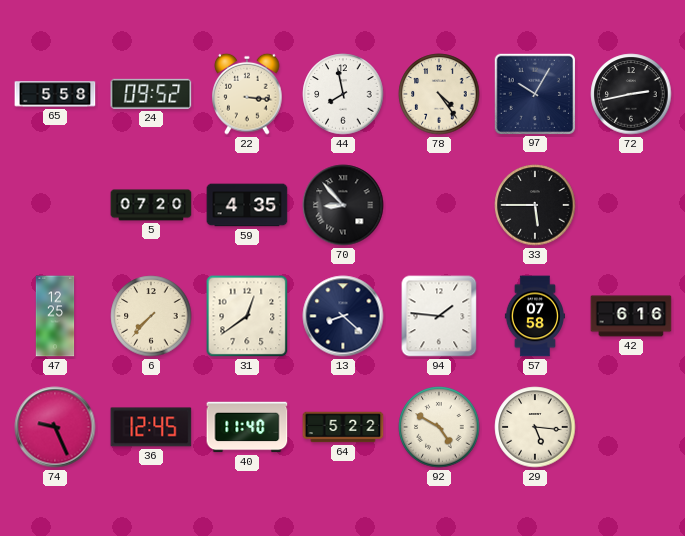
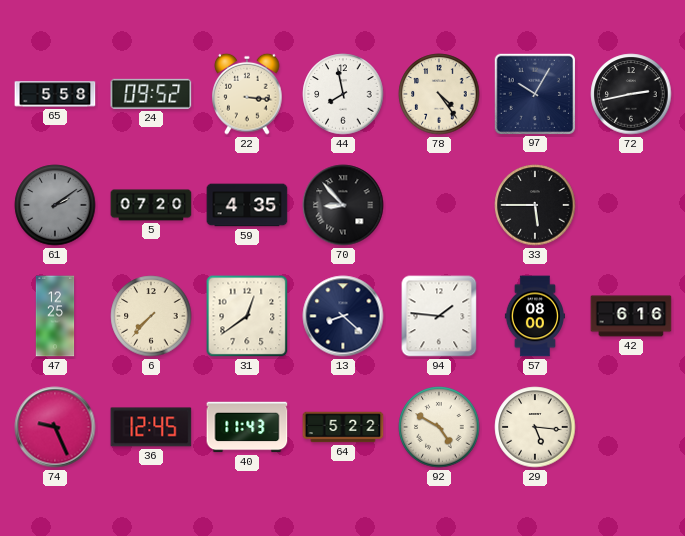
61: none -> 2:09
57: 07:58 -> 08:00
40: 11:40 -> 11:43
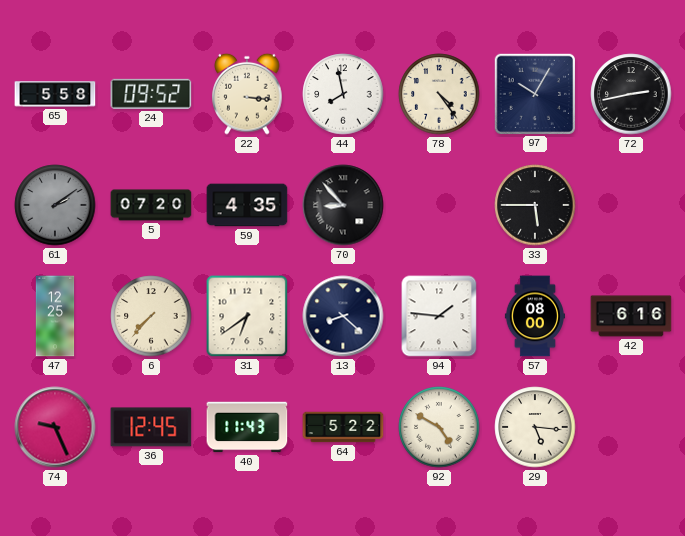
31: 12:39 -> 6:39
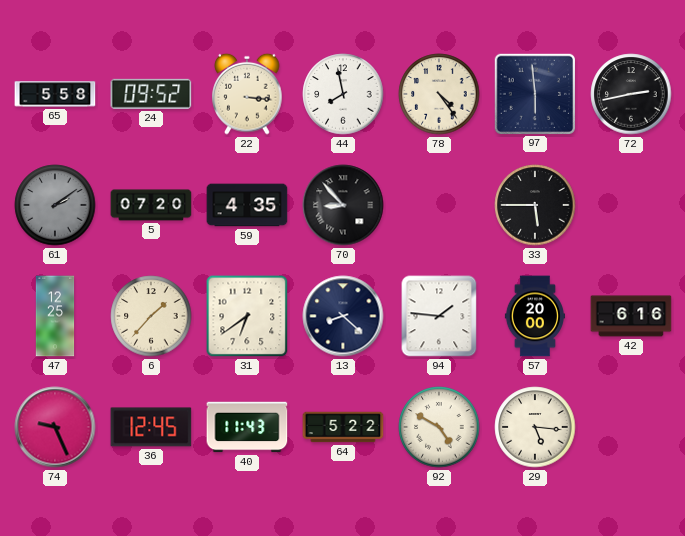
97: 10:05 -> 5:59
6: 7:37 -> 1:37
57: 08:00 -> 20:00
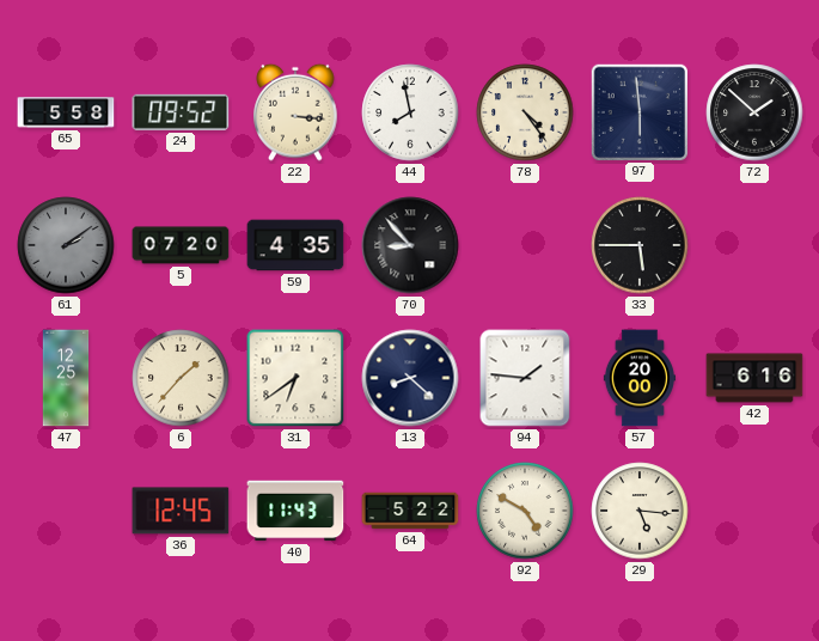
72: 2:43 -> 1:52
74: 9:26 -> none
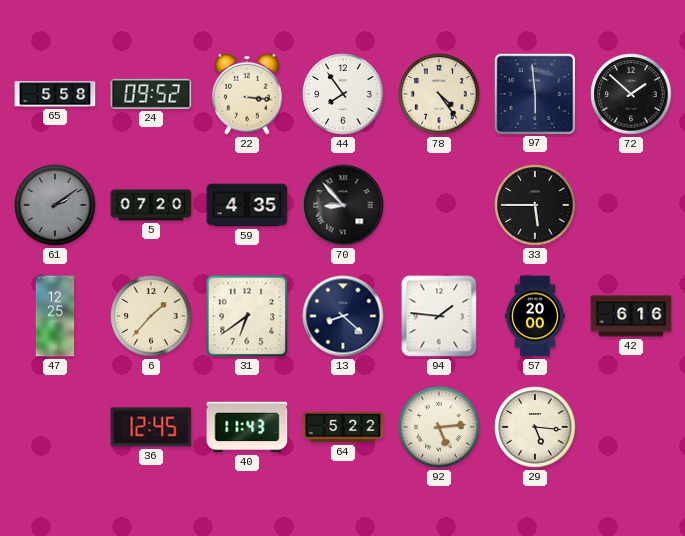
44: 7:58 -> 7:54
92: 4:50 -> 5:14
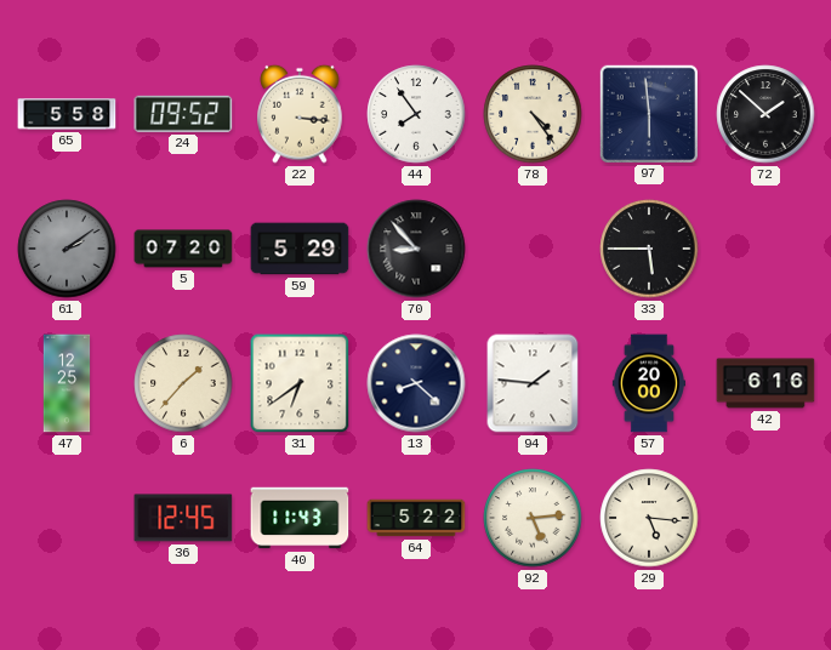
59: 4:35 -> 5:29
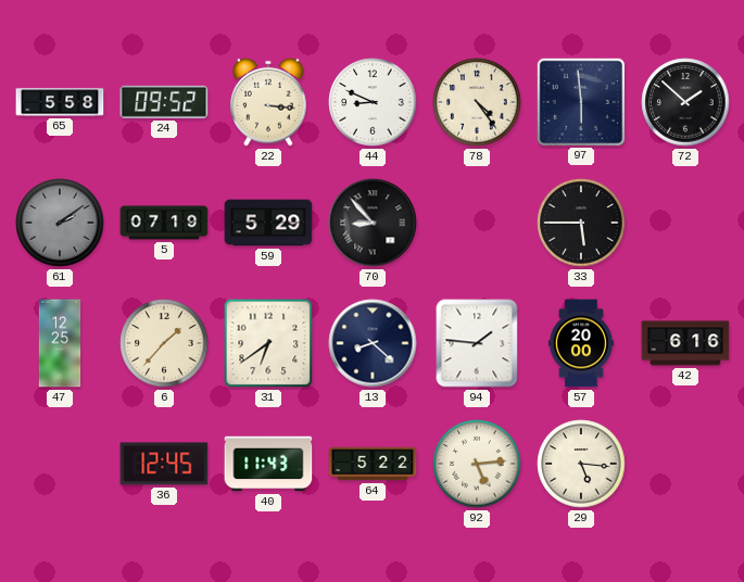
44: 7:54 -> 8:49
5: 07:20 -> 07:19
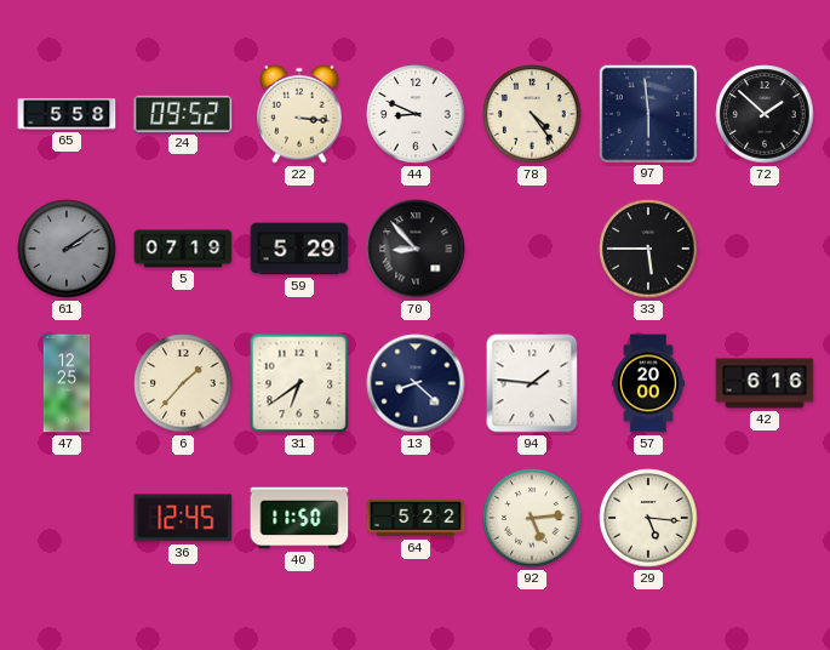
40: 11:43 -> 11:50
